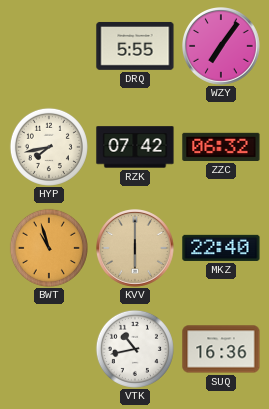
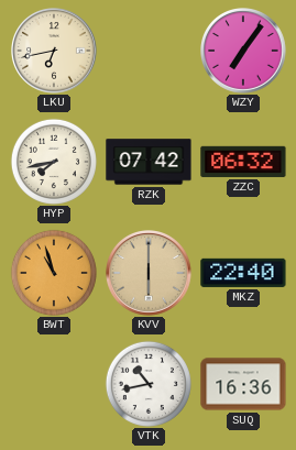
LKU: none -> 6:43
DRQ: 5:55 -> none
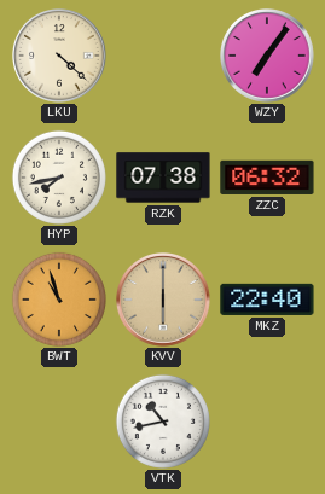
LKU: 6:43 -> 4:22
RZK: 07:42 -> 07:38
SUQ: 16:36 -> none
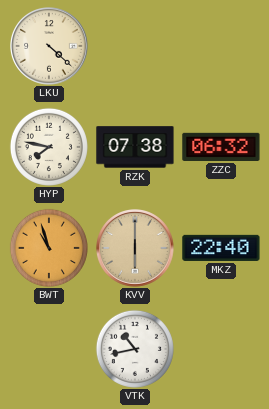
WZY: 7:06 -> none
HYP: 7:43 -> 7:47
